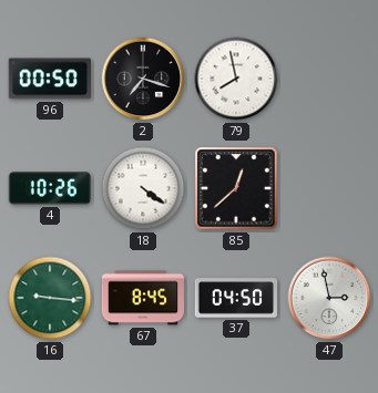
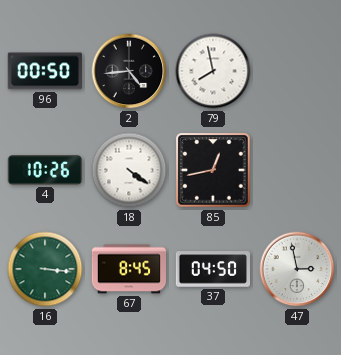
2: 7:18 -> 4:44
85: 12:38 -> 12:43
16: 9:16 -> 3:16
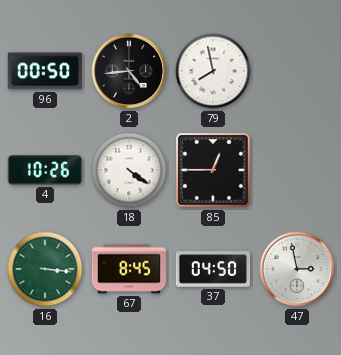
85: 12:43 -> 12:45
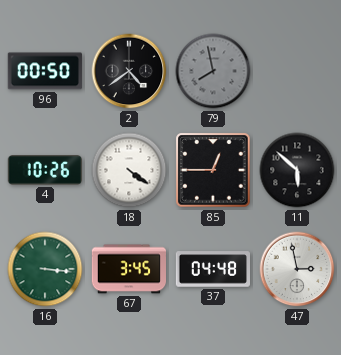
2: 4:44 -> 4:39
79 dial: white -> grey
11: none -> 5:52
67: 8:45 -> 3:45
37: 04:50 -> 04:48
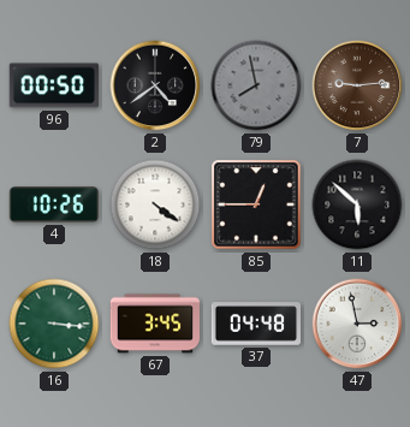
7: none -> 9:14
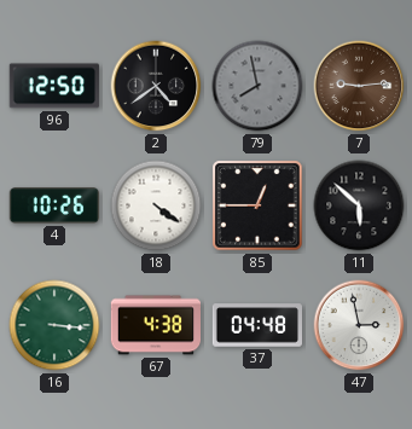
96: 00:50 -> 12:50
67: 3:45 -> 4:38
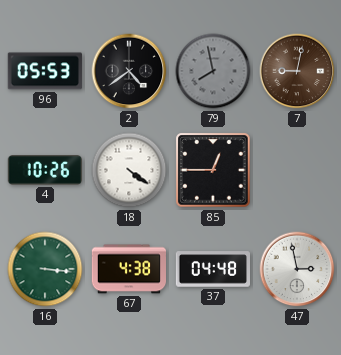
96: 12:50 -> 05:53
7: 9:14 -> 9:02
11: 5:52 -> none
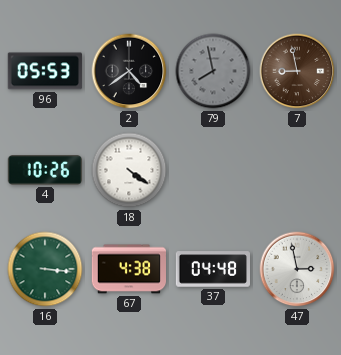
7: 9:02 -> 8:58
85: 12:45 -> none
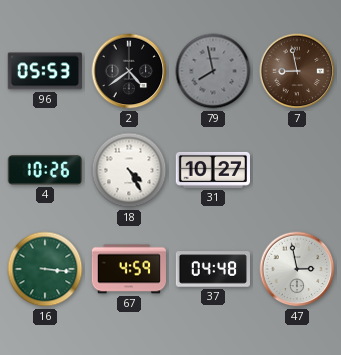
18: 4:21 -> 4:25
31: none -> 10:27
67: 4:38 -> 4:59
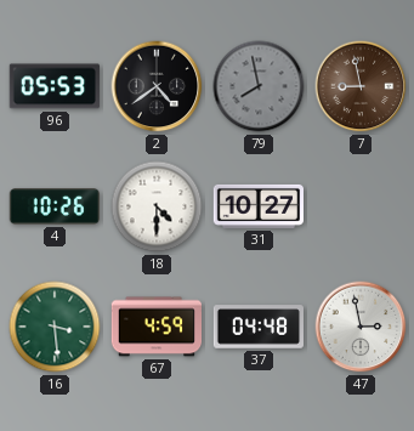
18: 4:25 -> 4:30
16: 3:16 -> 3:29
